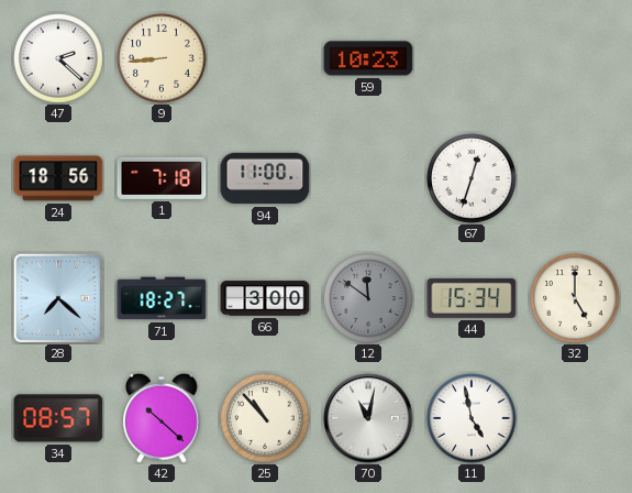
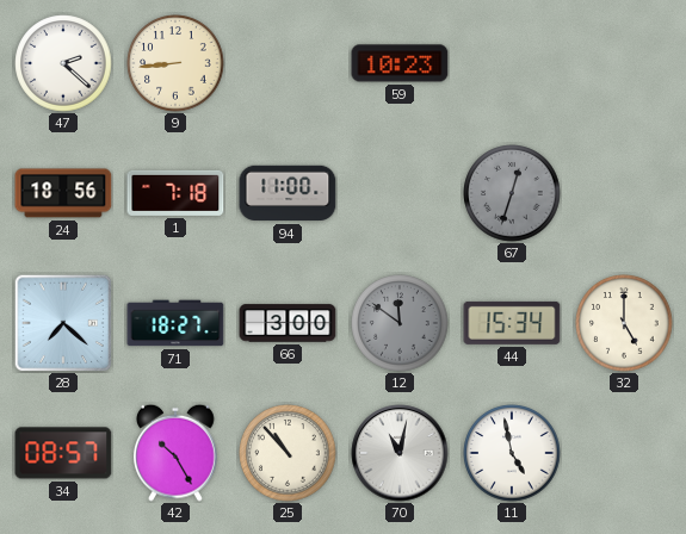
67 dial: white -> grey
42: 10:22 -> 10:25
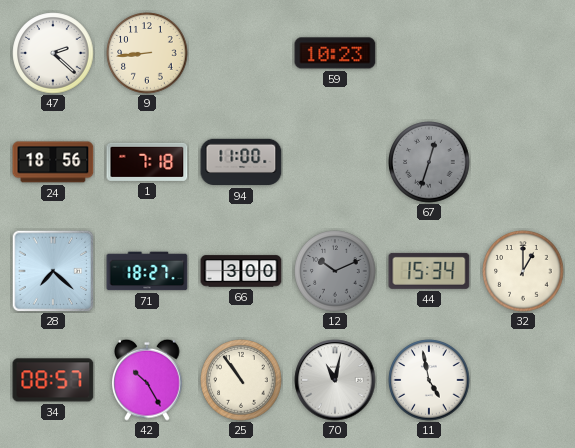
12: 11:51 -> 10:11
32: 5:00 -> 1:00
25: 10:53 -> 10:54
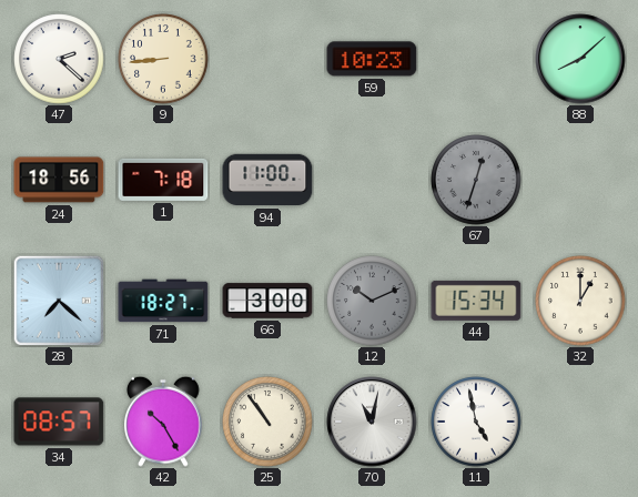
88: none -> 8:08
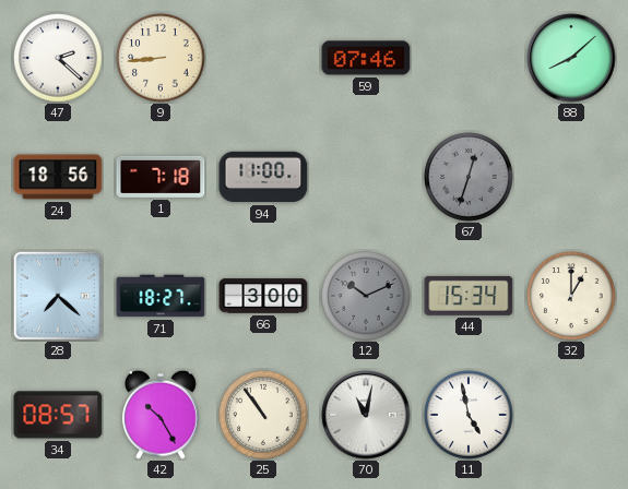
59: 10:23 -> 07:46
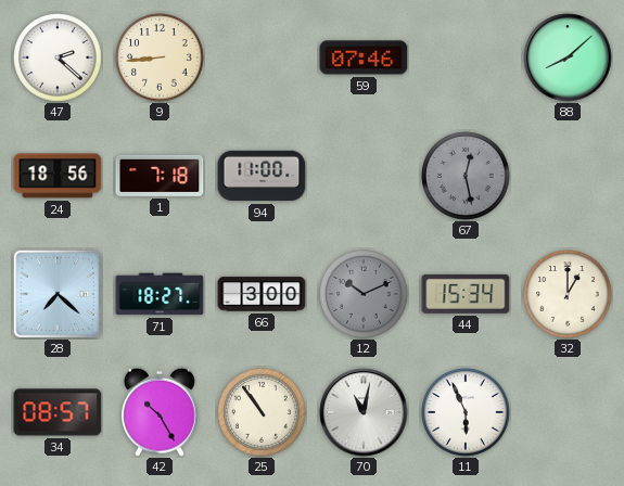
67: 12:33 -> 12:28
11: 4:58 -> 5:56
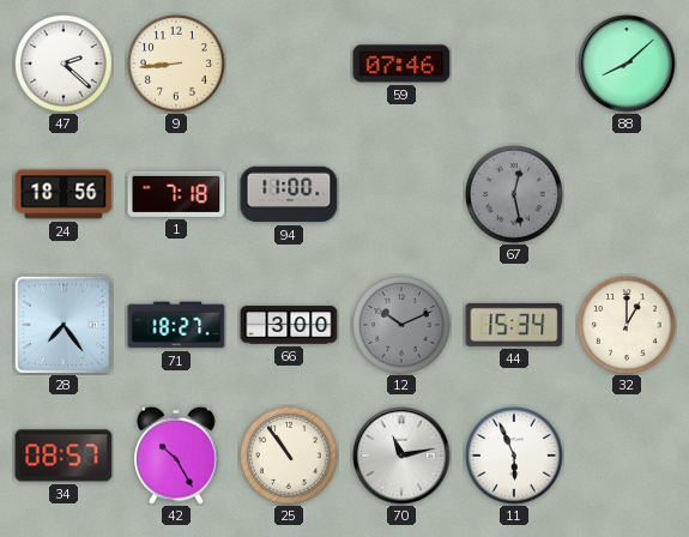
28: 7:22 -> 7:24
70: 11:02 -> 11:13
